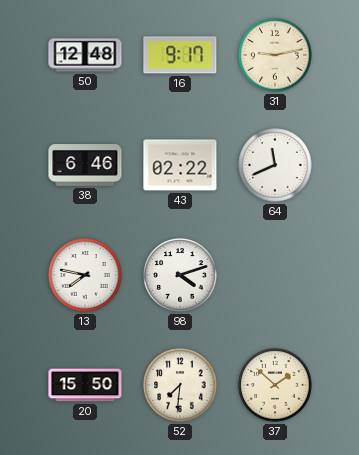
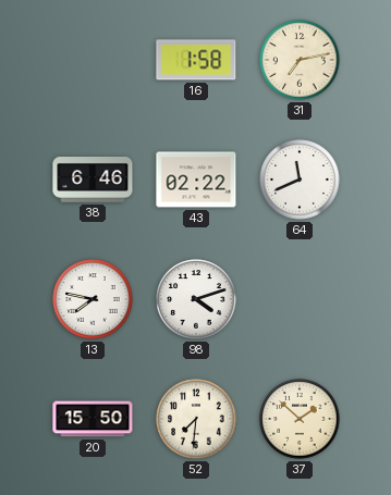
50: 12:48 -> none
16: 9:17 -> 1:58
31: 9:13 -> 7:13
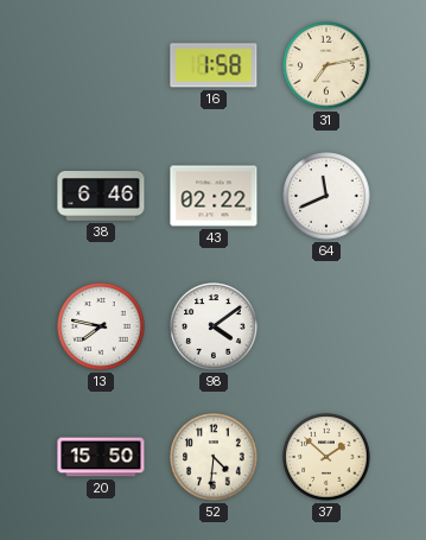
98: 4:12 -> 4:09
52: 7:31 -> 4:31
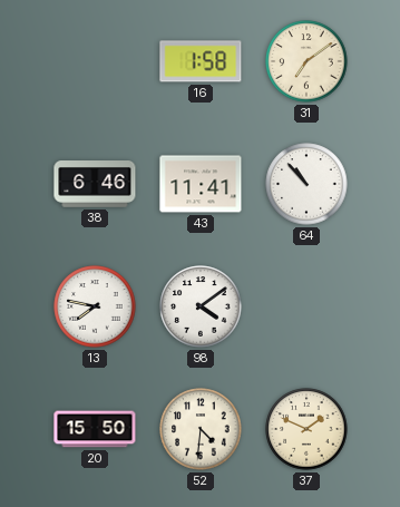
31: 7:13 -> 7:09
43: 02:22 -> 11:41
64: 11:41 -> 10:53
37: 1:52 -> 1:49
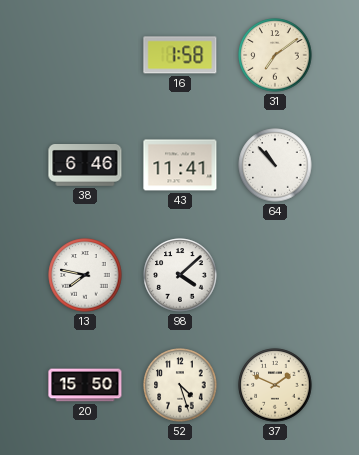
98: 4:09 -> 4:08
52: 4:31 -> 4:27
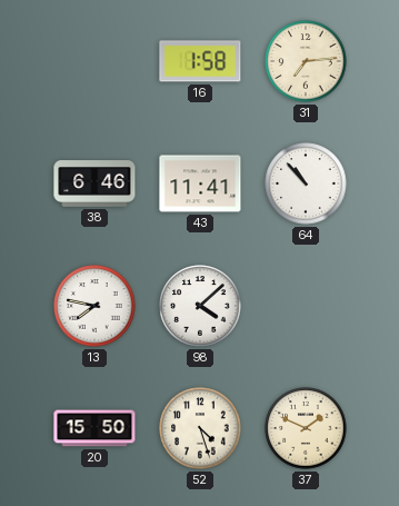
31: 7:09 -> 7:14
